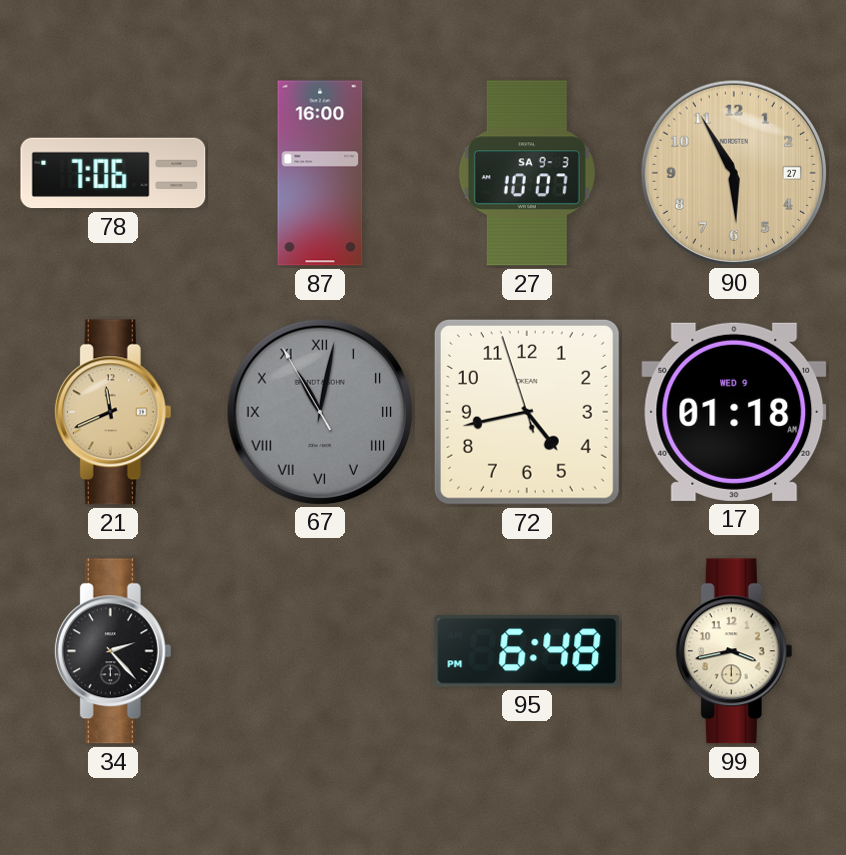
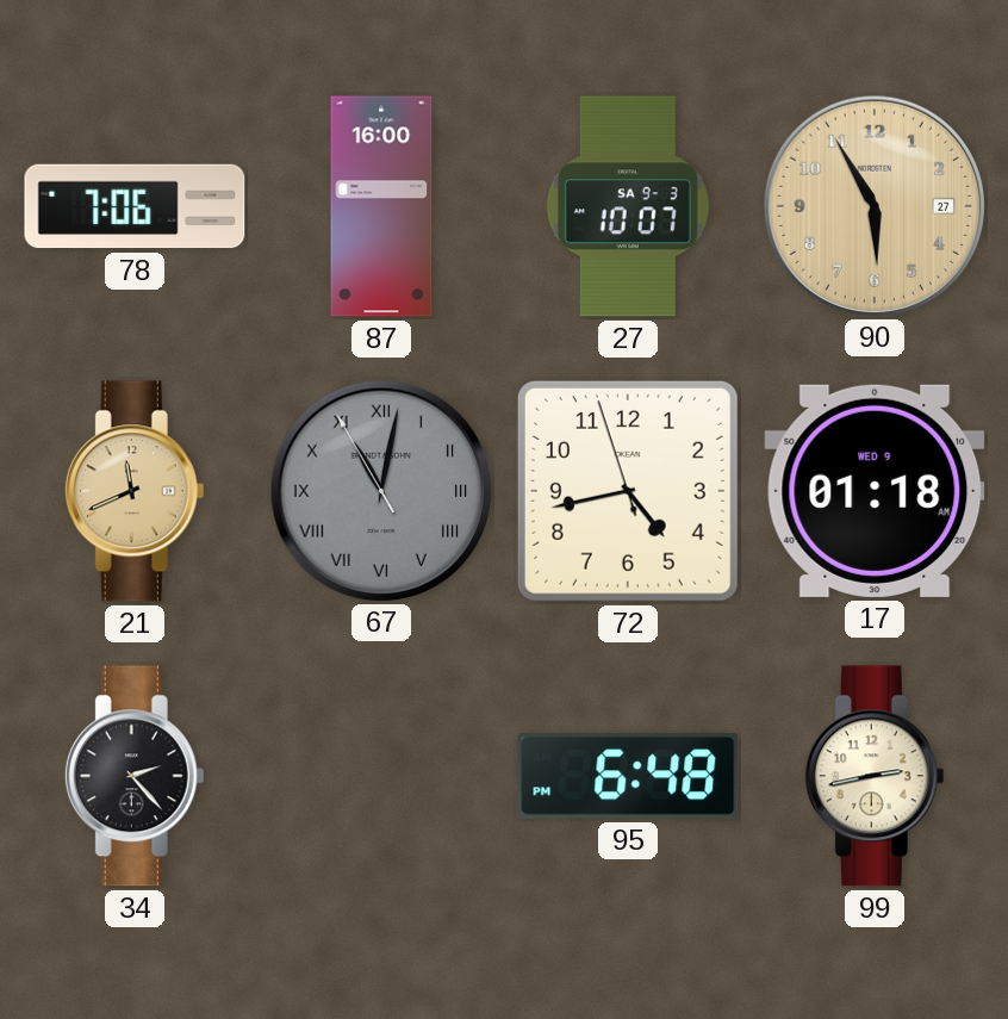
99: 3:43 -> 2:43
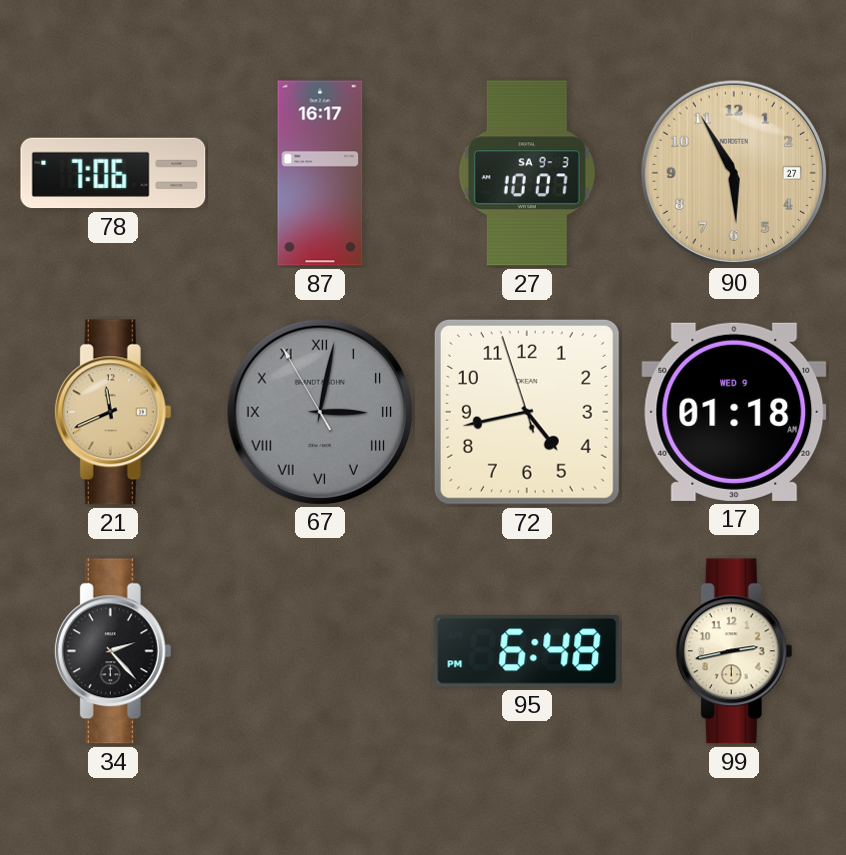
87: 16:00 -> 16:17
67: 11:01 -> 3:01
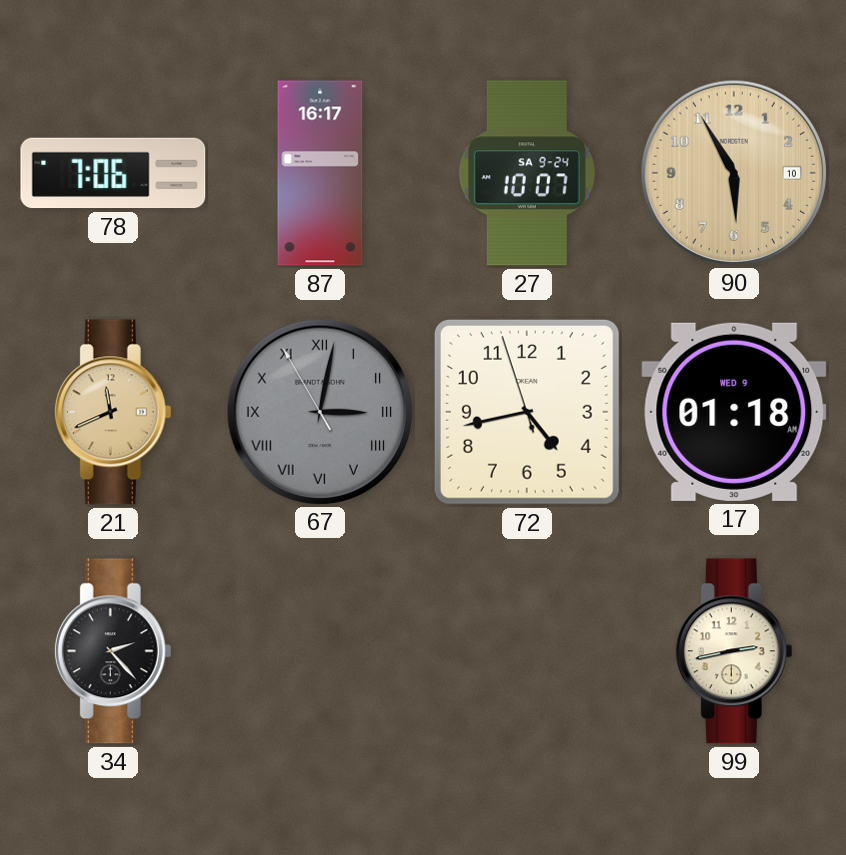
27 date: SA 9-3 -> SA 9-24
90 date: 27 -> 10
95: 6:48 -> none
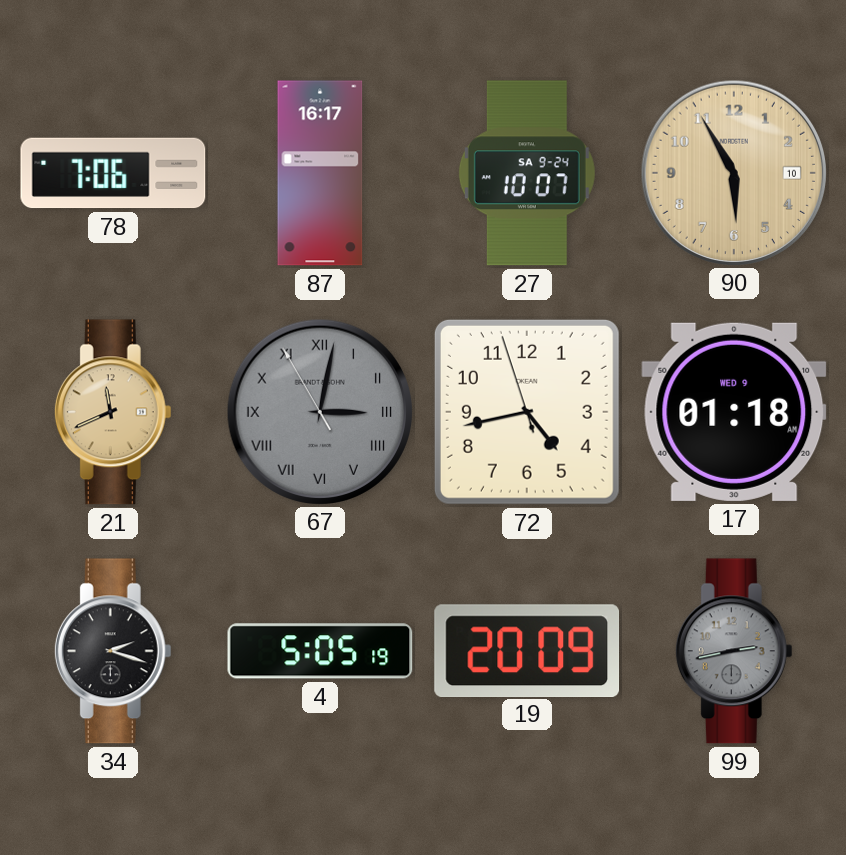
34: 2:23 -> 2:18
4: none -> 5:05
19: none -> 20:09
99 dial: cream -> grey
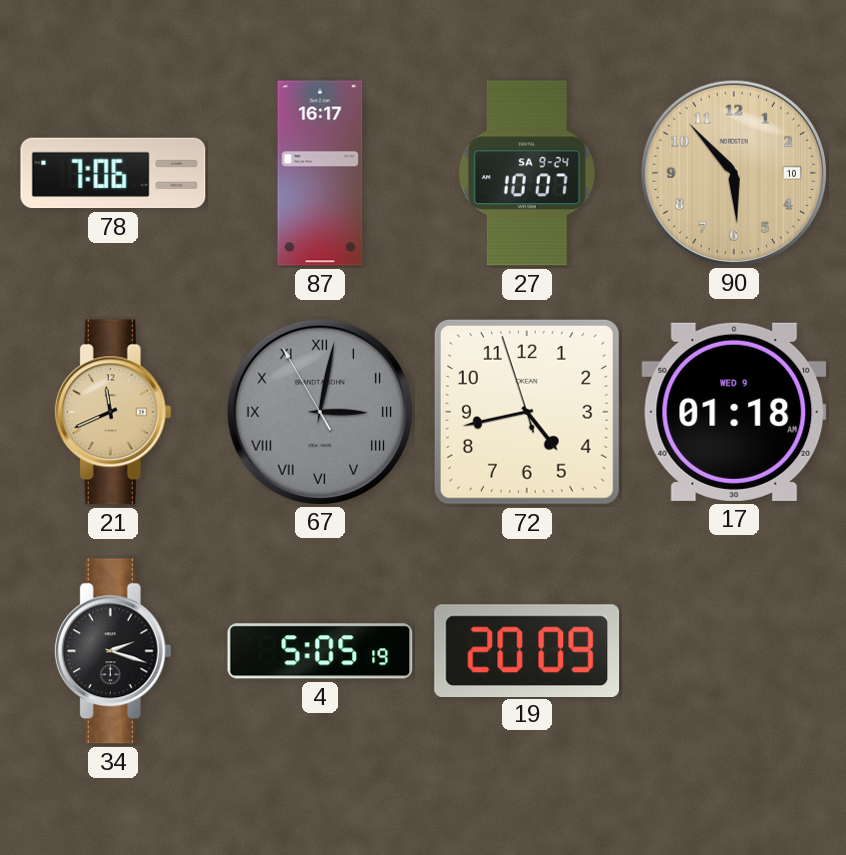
90: 5:55 -> 5:53
99: 2:43 -> none
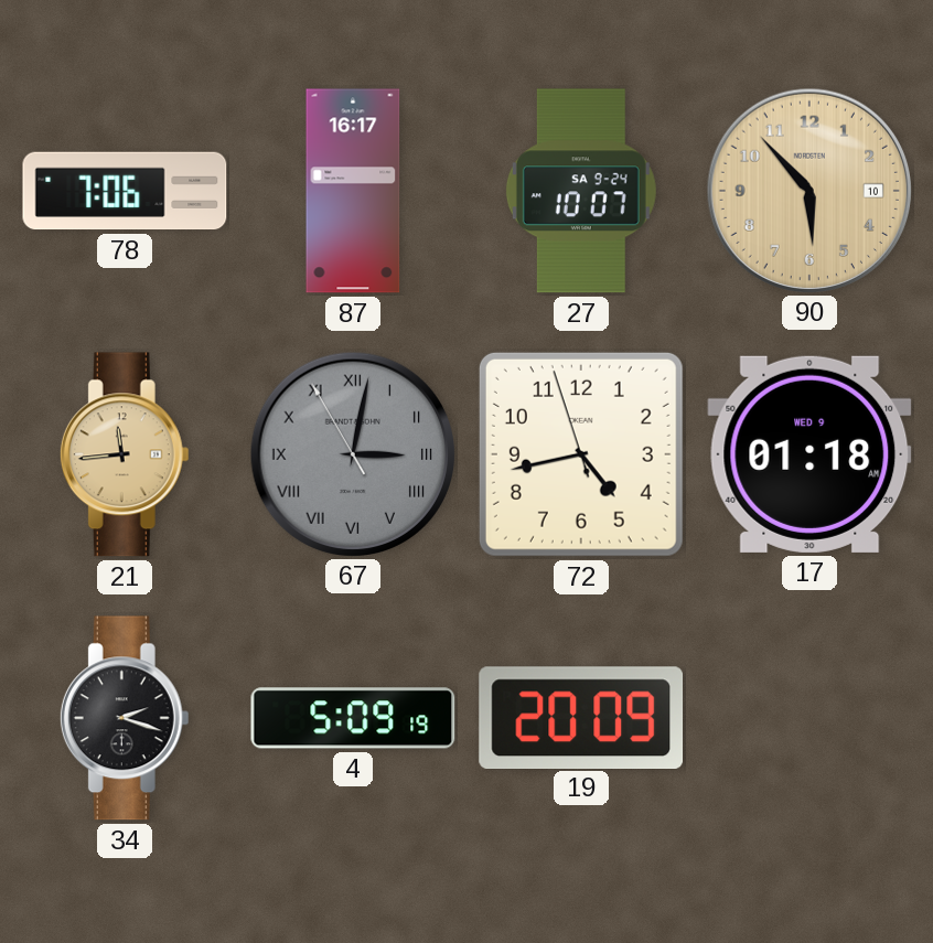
21: 11:41 -> 11:44
4: 5:05 -> 5:09
